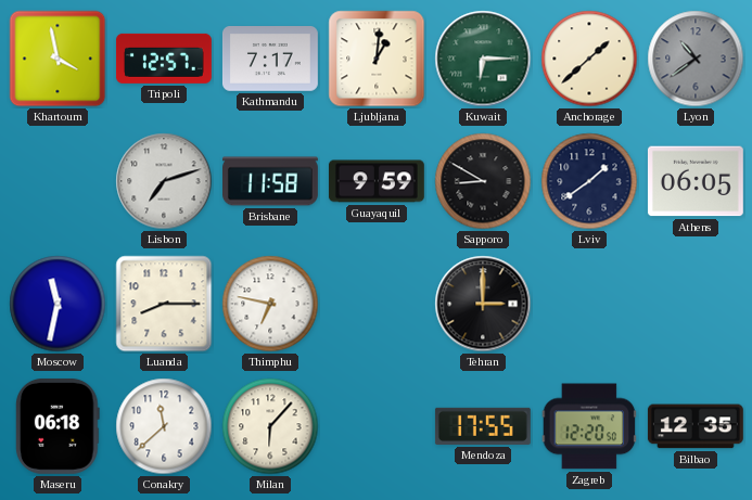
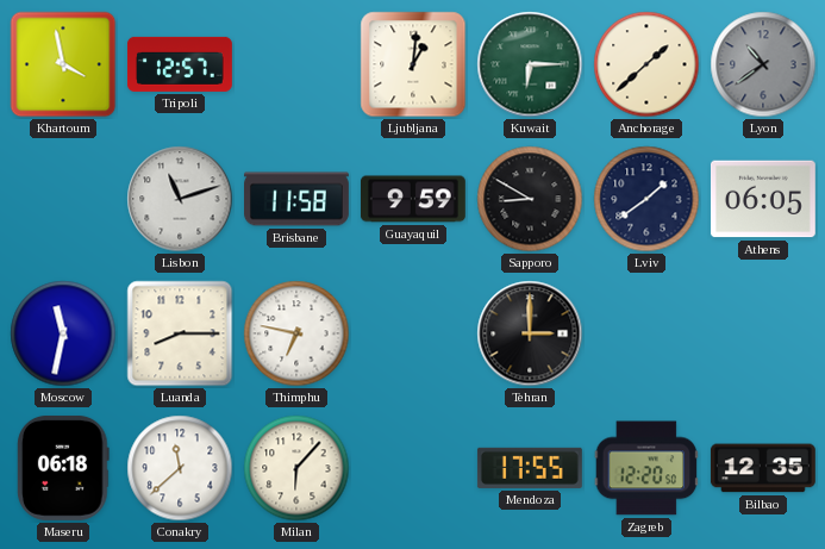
Kathmandu: 7:17 -> none
Lisbon: 7:12 -> 11:12
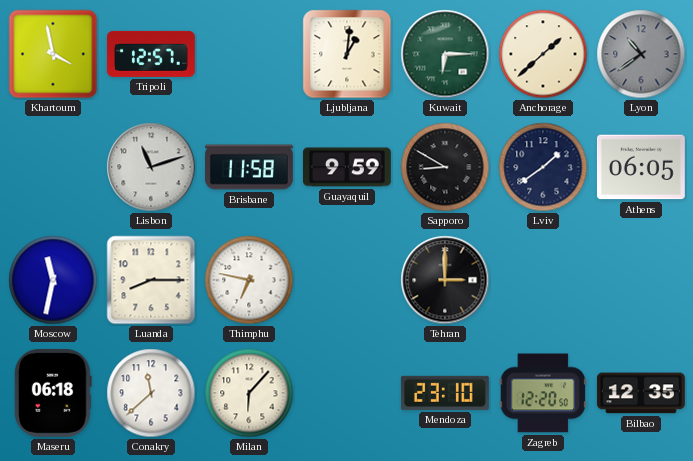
Mendoza: 17:55 -> 23:10
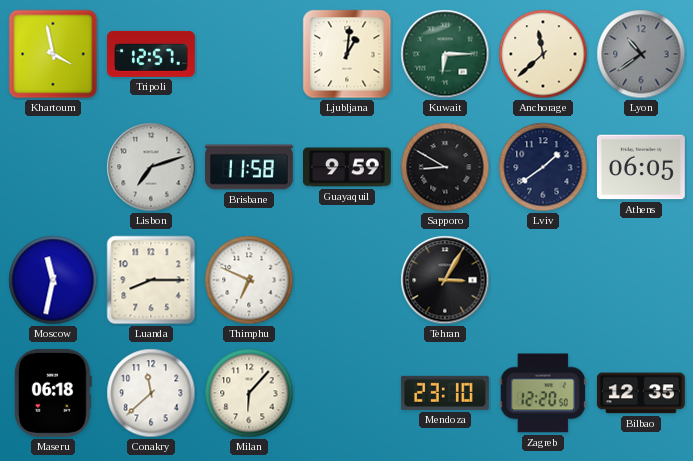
Anchorage: 1:38 -> 11:38
Lisbon: 11:12 -> 7:12
Thimphu: 6:47 -> 6:49
Tehran: 3:00 -> 3:05
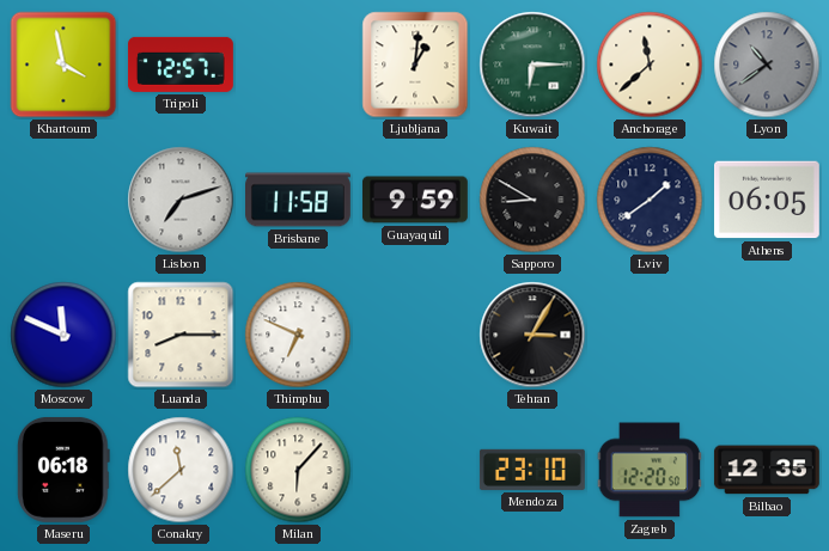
Moscow: 11:32 -> 11:49
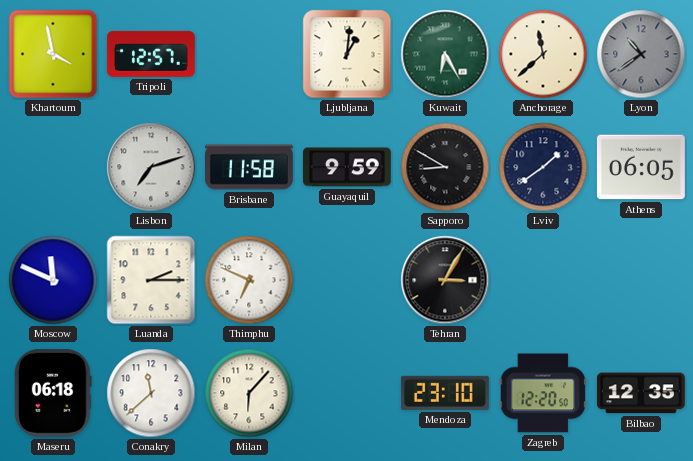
Kuwait: 6:15 -> 6:25
Luanda: 8:15 -> 2:15
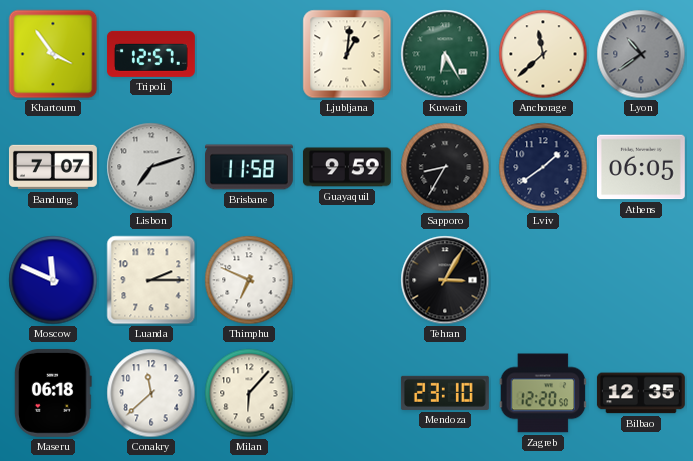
Khartoum: 3:58 -> 3:54
Bandung: none -> 7:07
Sapporo: 8:50 -> 8:35
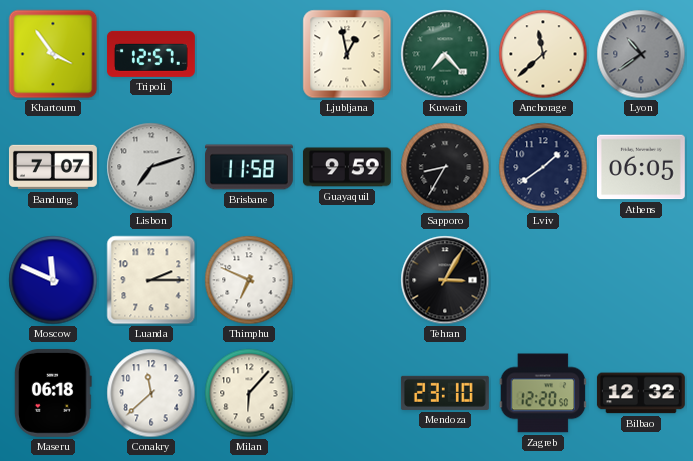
Ljubljana: 1:01 -> 12:58
Kuwait: 6:25 -> 7:23
Bilbao: 12:35 -> 12:32
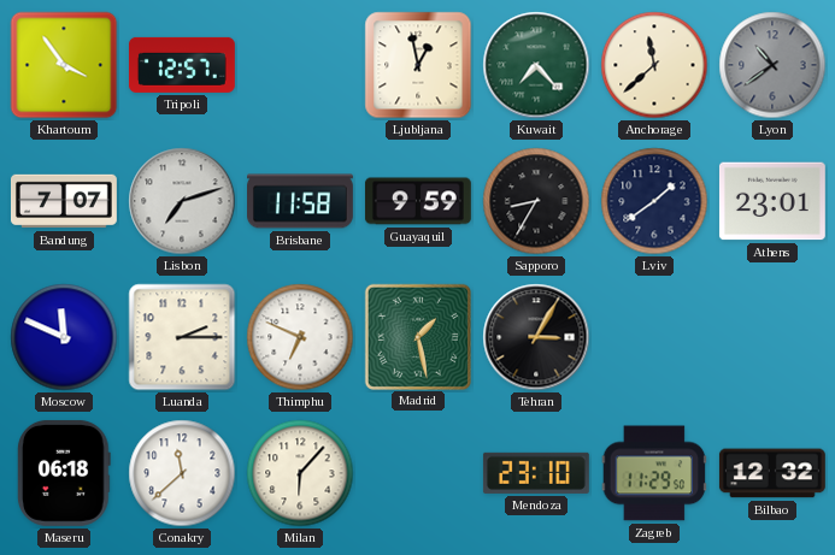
Athens: 06:05 -> 23:01
Madrid: none -> 1:28
Zagreb: 12:20 -> 11:29
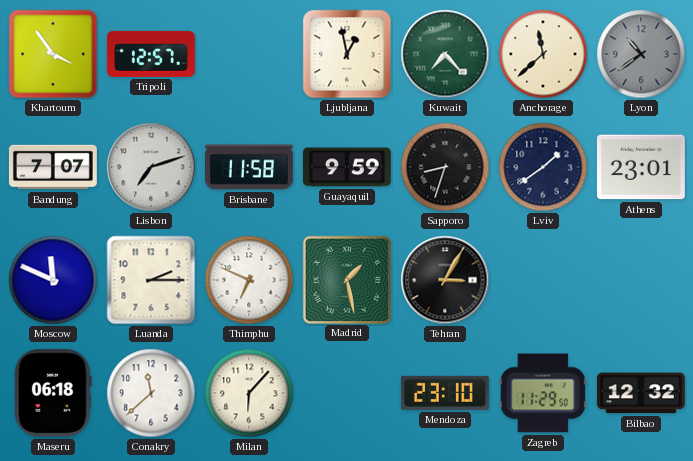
Sapporo: 8:35 -> 8:33
